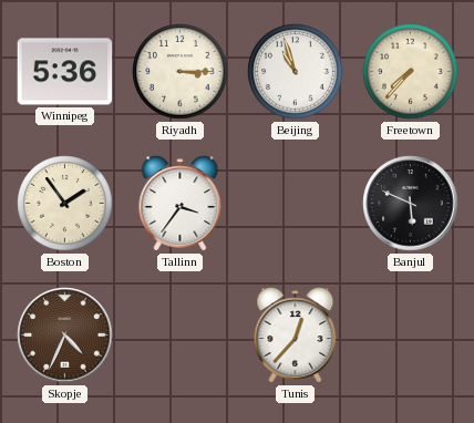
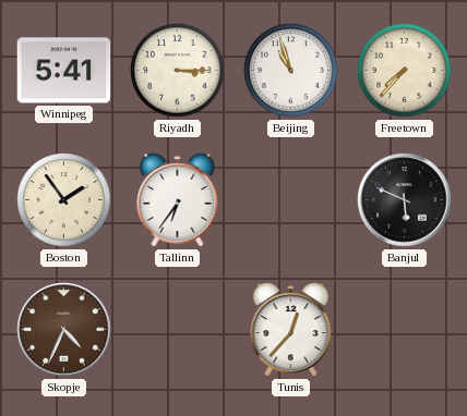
Winnipeg: 5:36 -> 5:41
Tallinn: 3:36 -> 6:36
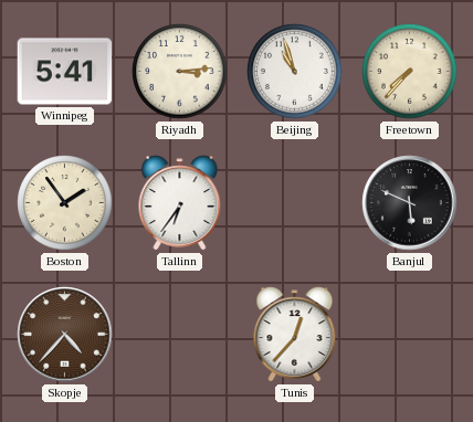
Riyadh: 3:15 -> 3:14
Skopje: 4:34 -> 4:37
